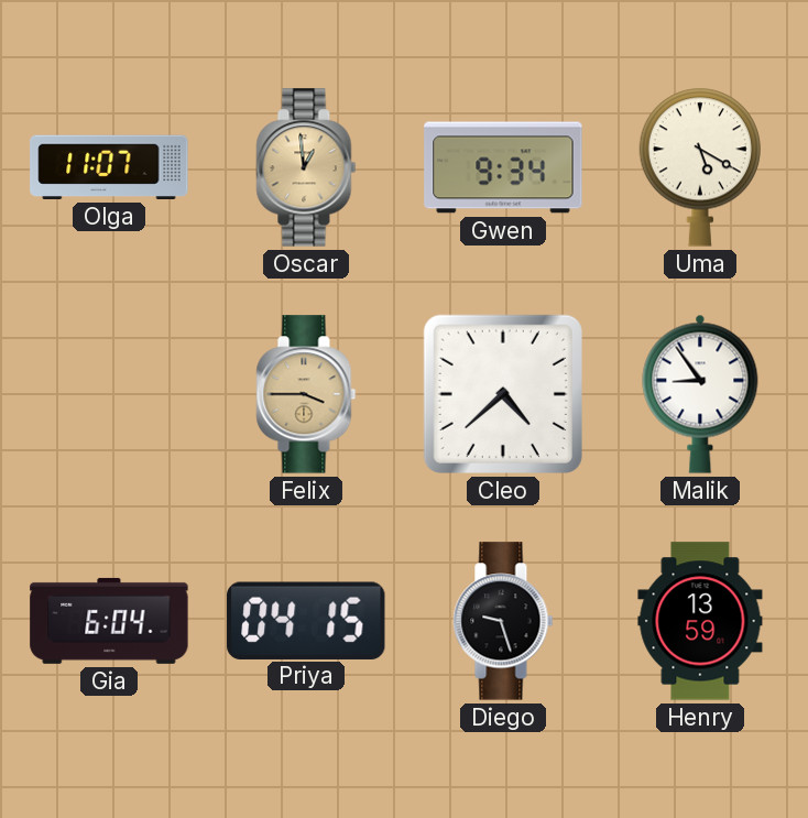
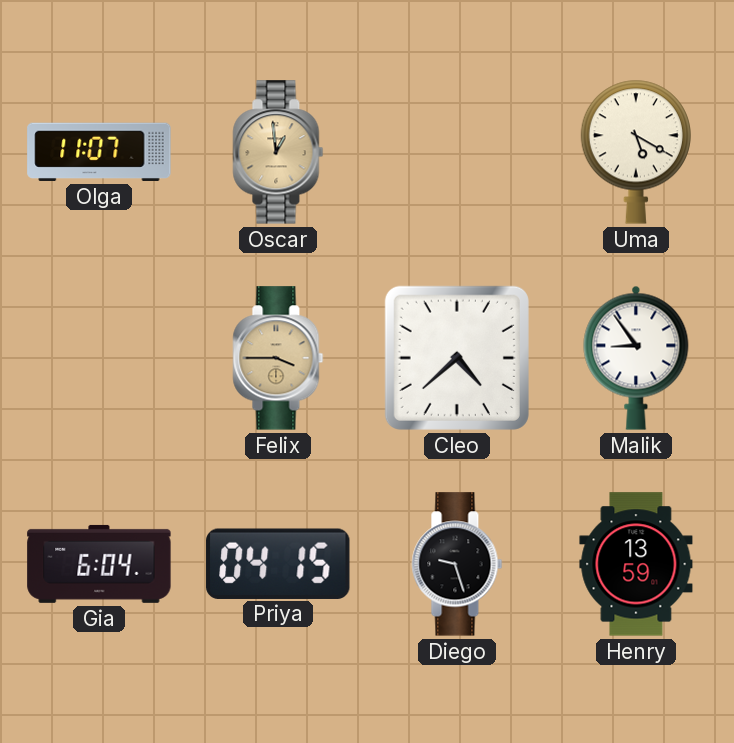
Gwen: 9:34 -> none
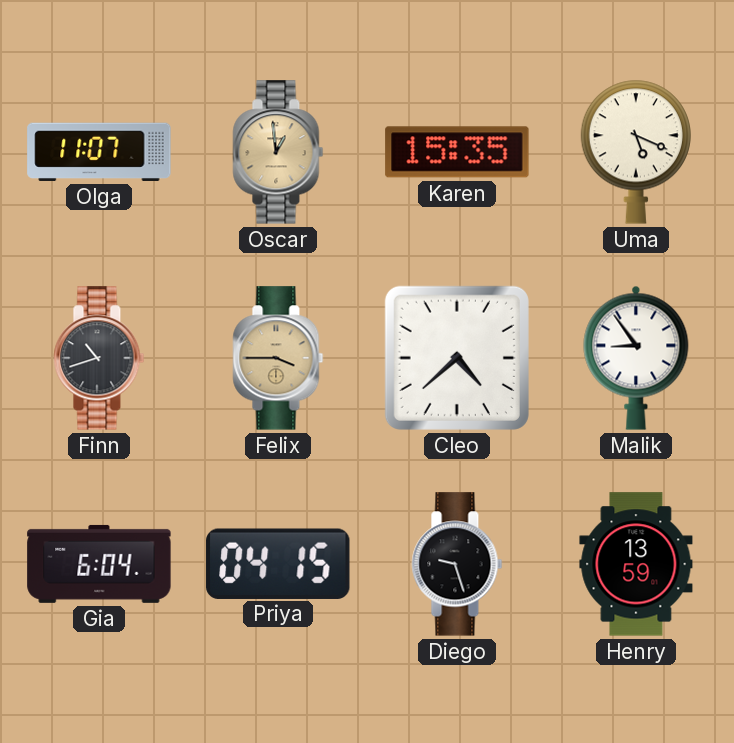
Karen: none -> 15:35
Uma: 5:20 -> 5:19
Finn: none -> 10:42
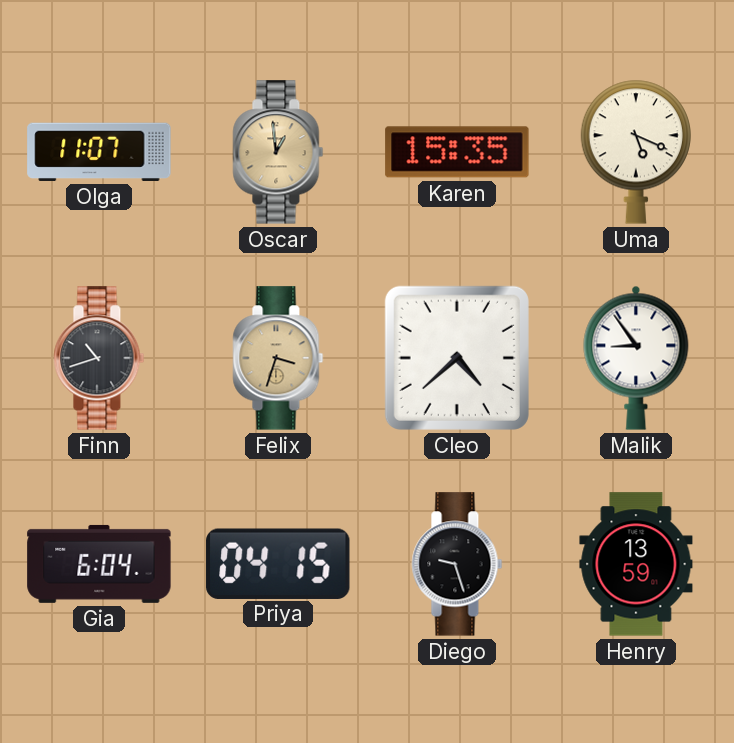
Felix: 3:45 -> 3:33
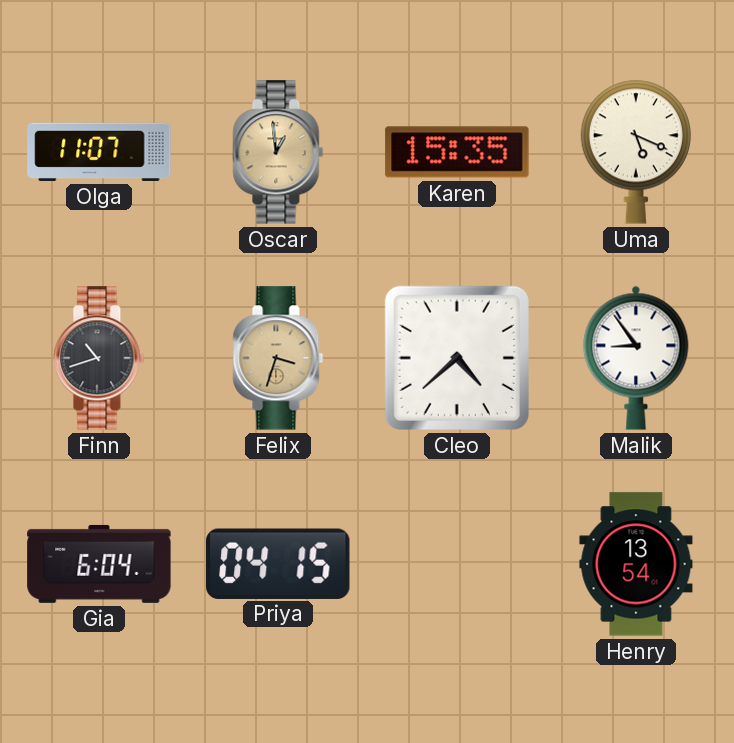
Diego: 9:27 -> none
Henry: 13:59 -> 13:54
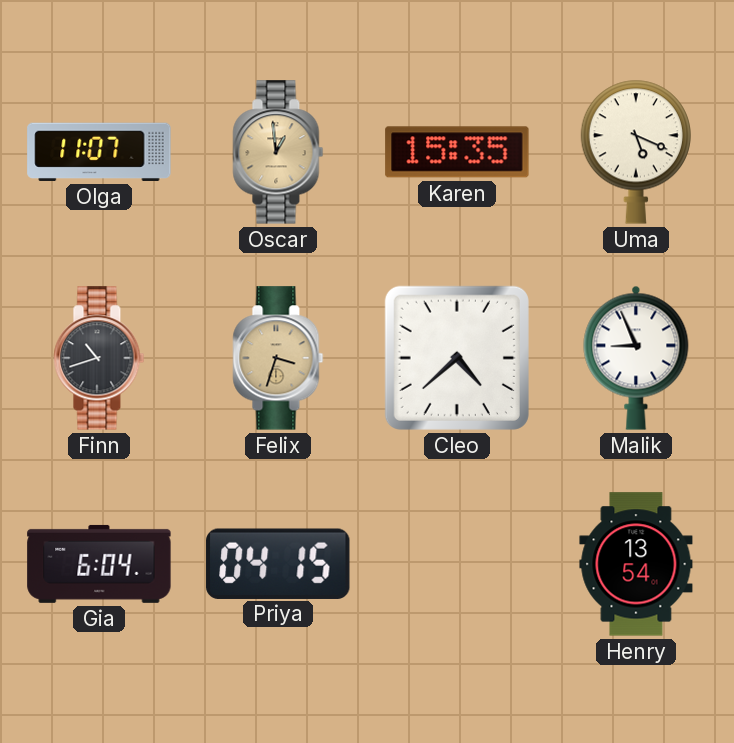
Malik: 8:54 -> 8:56
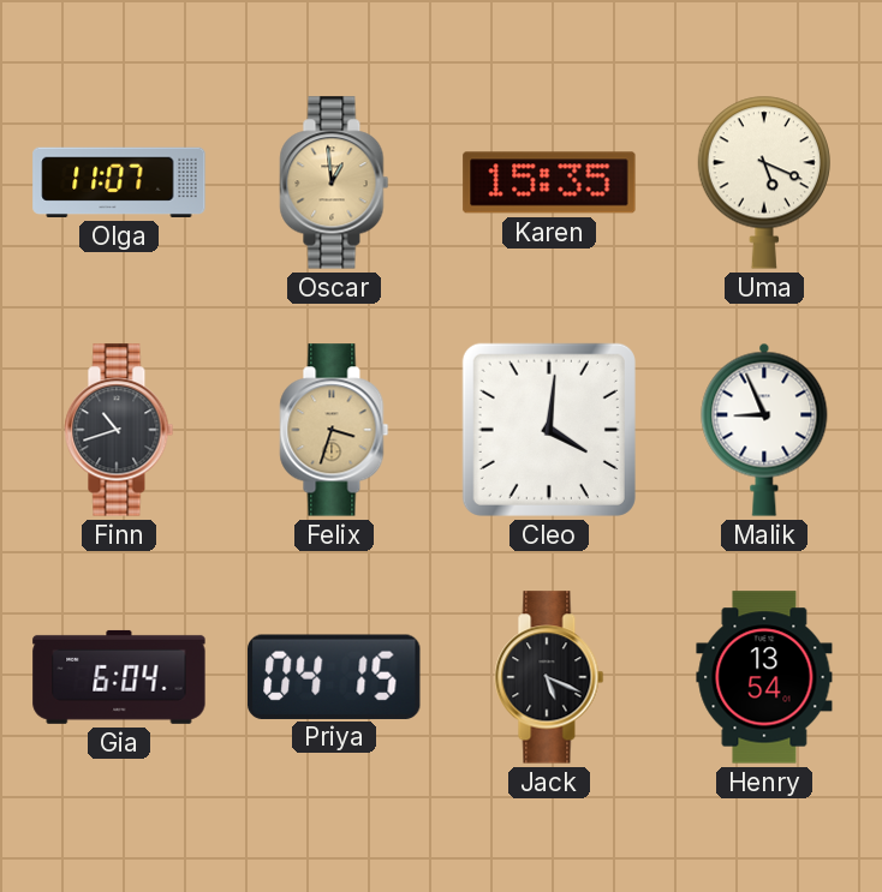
Cleo: 4:38 -> 4:01
Jack: none -> 5:19
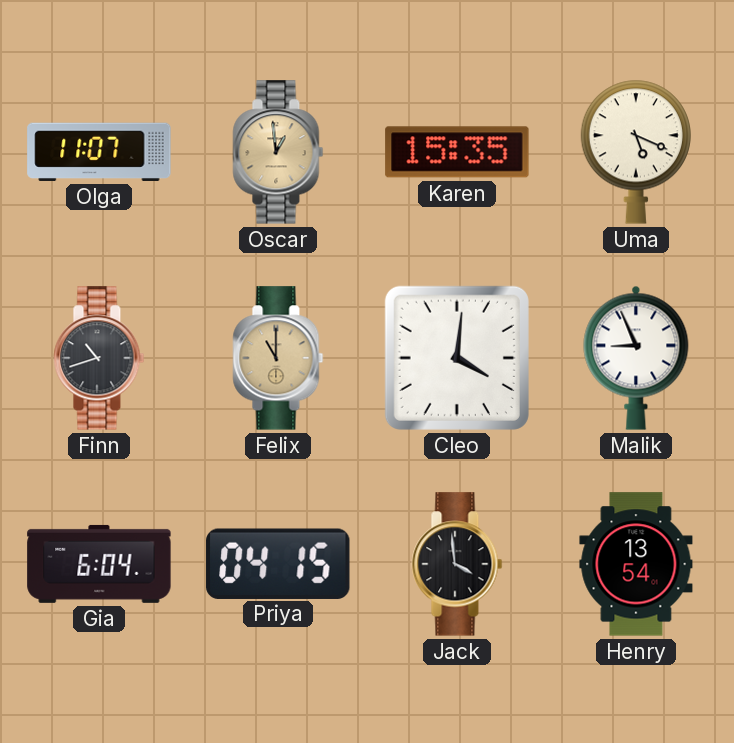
Felix: 3:33 -> 11:00
Jack: 5:19 -> 3:59
